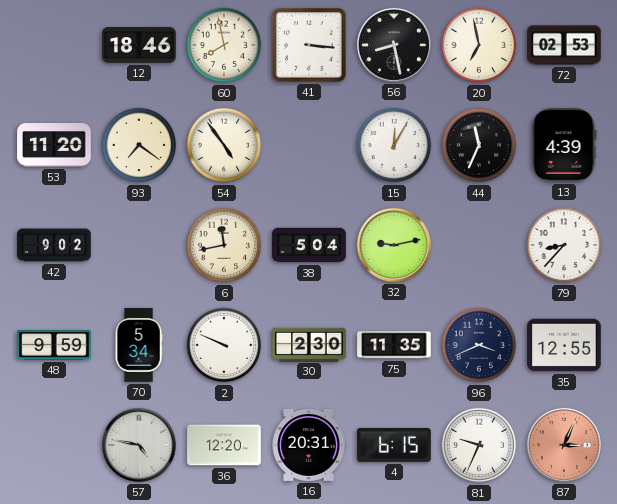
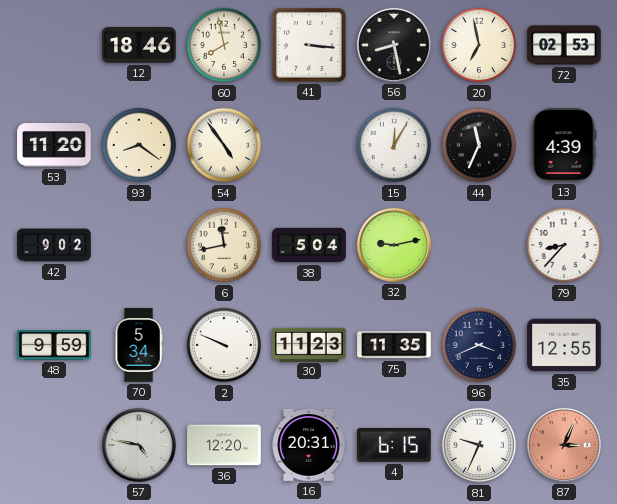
93: 7:21 -> 8:21
30: 2:30 -> 11:23
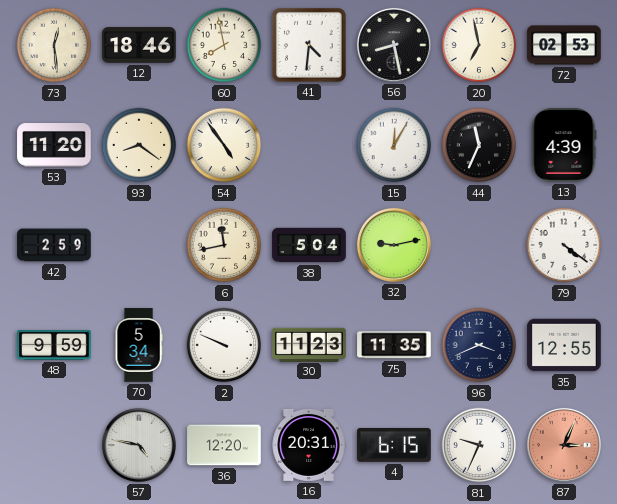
73: none -> 12:29
41: 3:16 -> 4:31
42: 9:02 -> 2:59
79: 8:37 -> 4:21
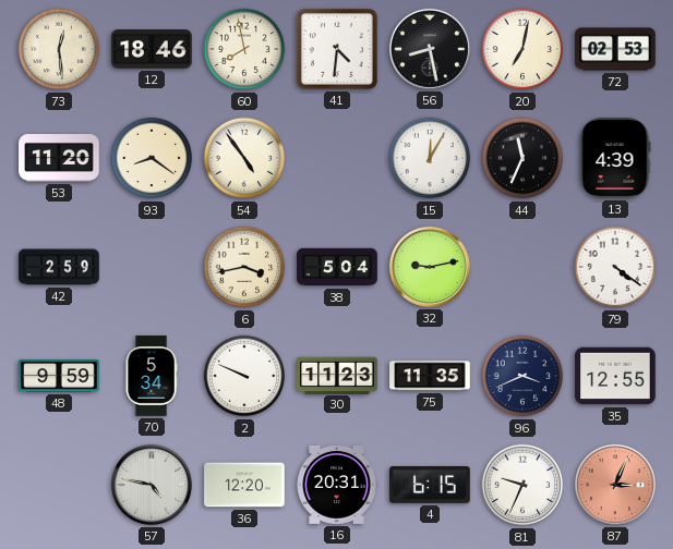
20: 6:58 -> 7:02
6: 11:43 -> 3:43
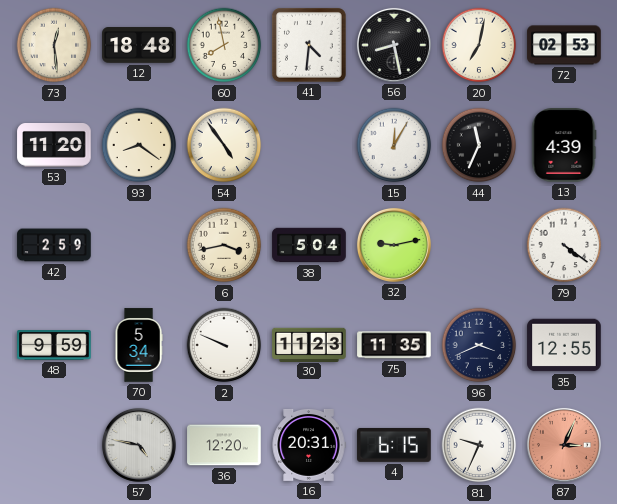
12: 18:46 -> 18:48
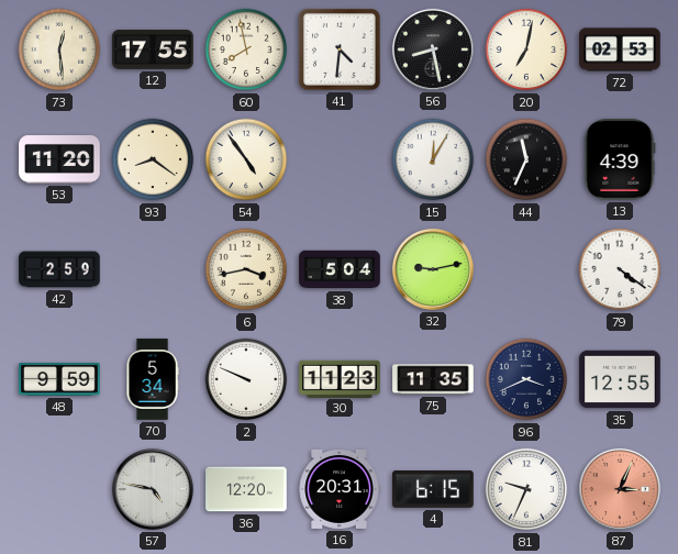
12: 18:48 -> 17:55
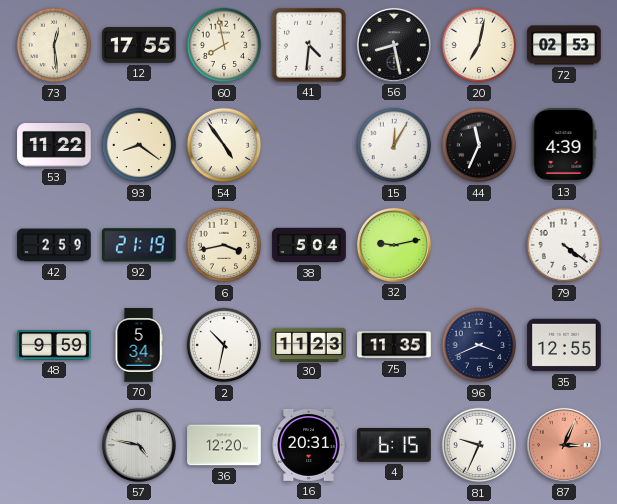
53: 11:20 -> 11:22
92: none -> 21:19
2: 9:49 -> 10:32
